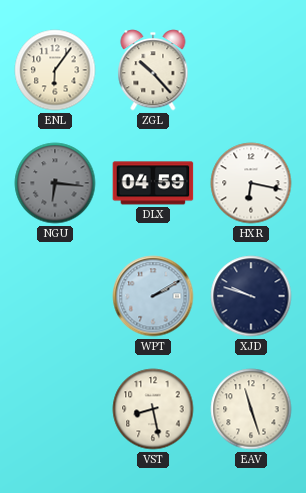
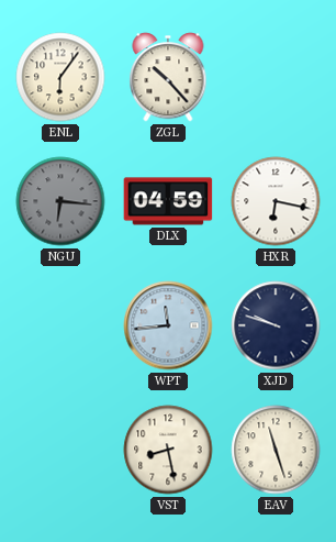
WPT: 2:10 -> 11:44
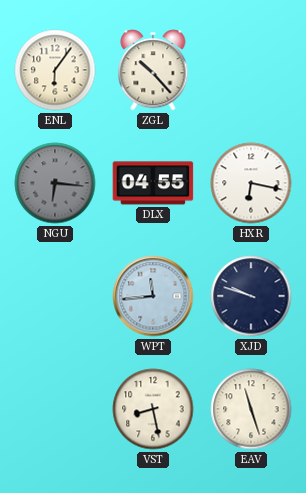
DLX: 04:59 -> 04:55
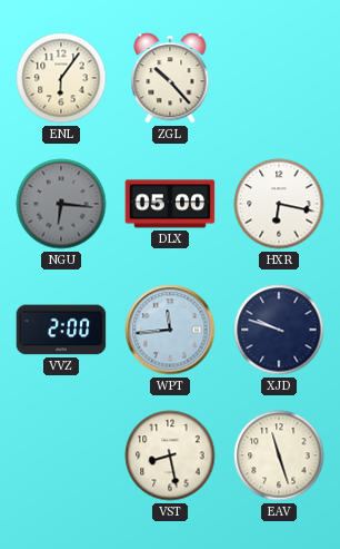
DLX: 04:55 -> 05:00
VVZ: none -> 2:00
